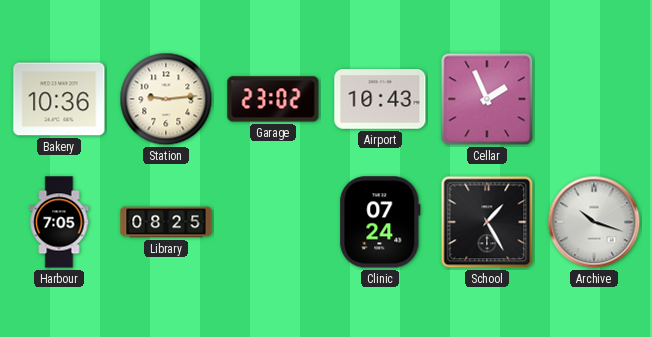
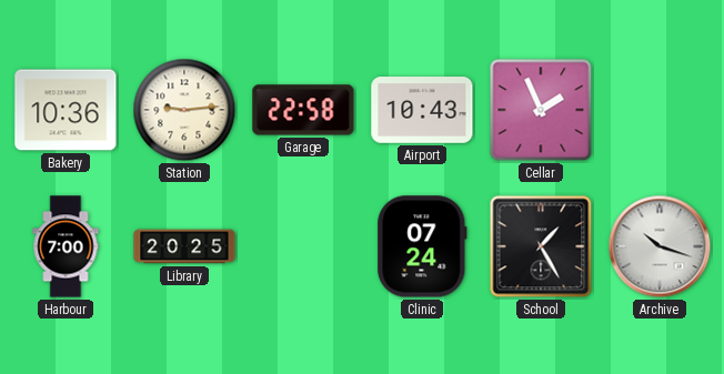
Garage: 23:02 -> 22:58
Harbour: 7:05 -> 7:00
Library: 08:25 -> 20:25
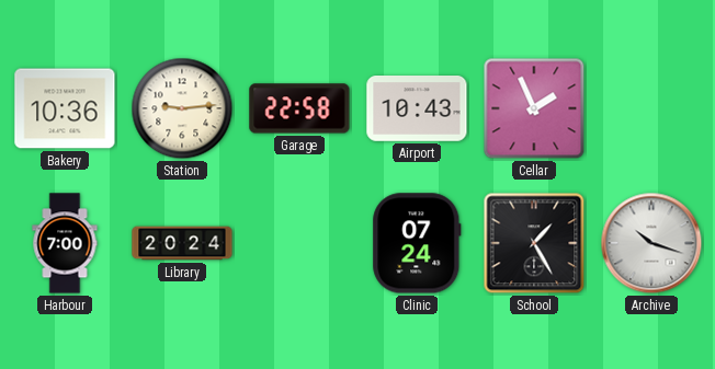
Library: 20:25 -> 20:24
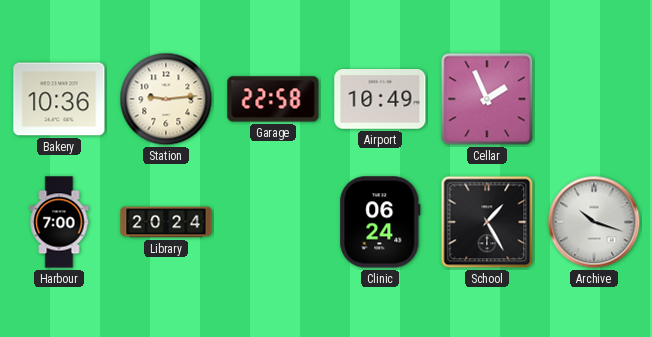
Airport: 10:43 -> 10:49
Clinic: 07:24 -> 06:24
